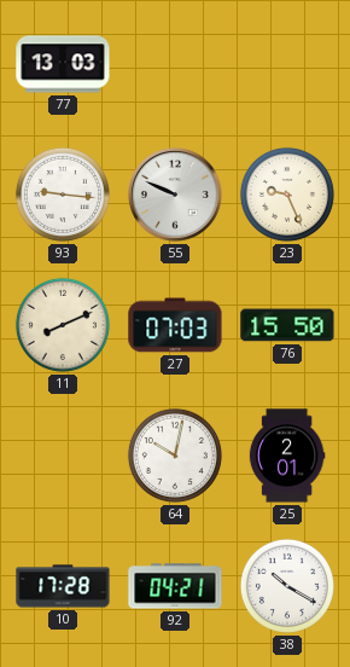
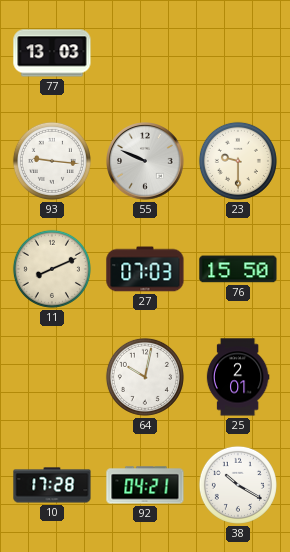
23: 9:26 -> 9:30
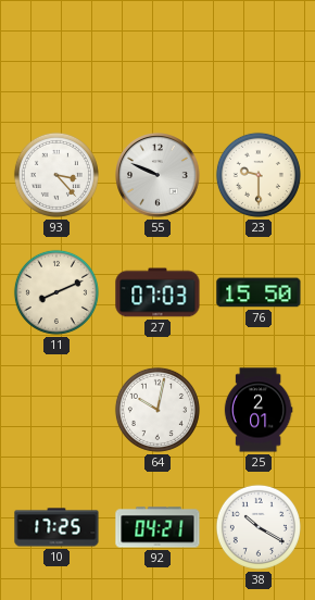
77: 13:03 -> none
93: 9:16 -> 3:23
10: 17:28 -> 17:25
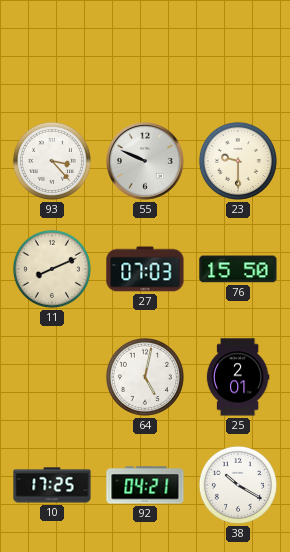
64: 10:02 -> 5:02
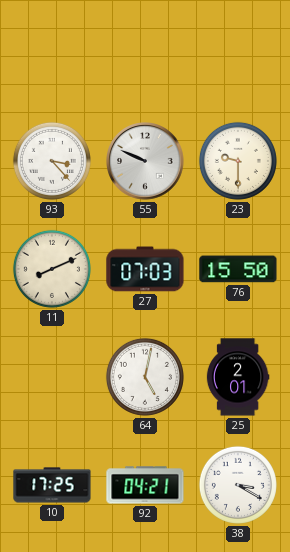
38: 10:20 -> 3:20
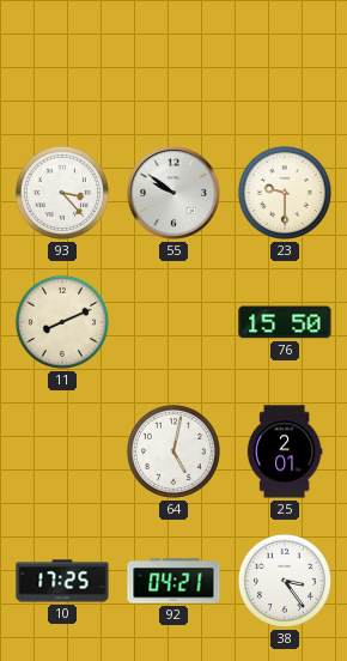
55: 9:49 -> 9:51
27: 07:03 -> none
38: 3:20 -> 3:24
